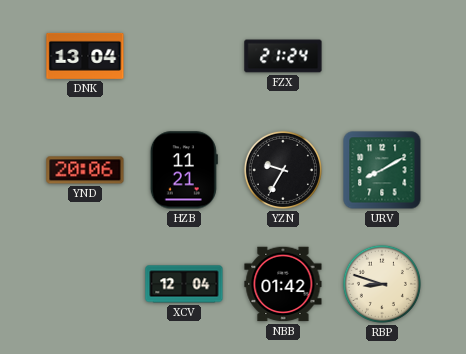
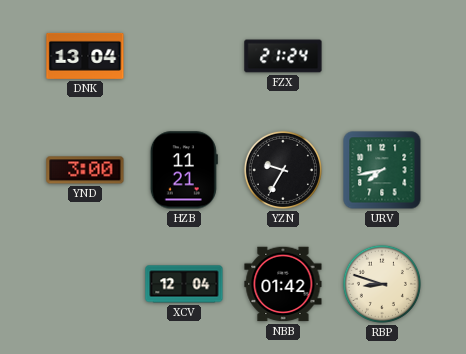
YND: 20:06 -> 3:00
URV: 8:10 -> 7:43
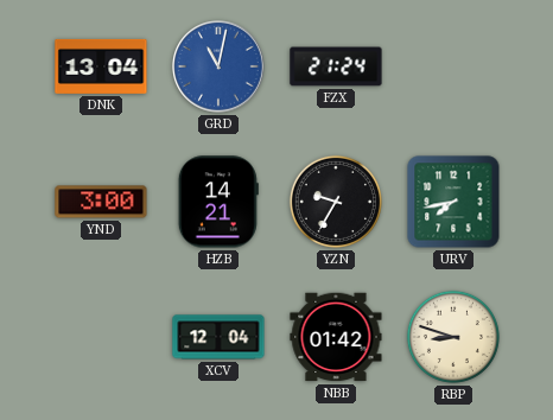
GRD: none -> 11:02
HZB: 11:21 -> 14:21
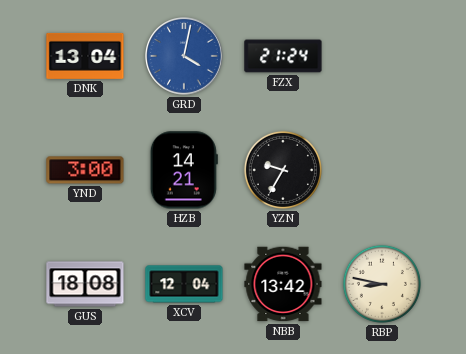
GRD: 11:02 -> 4:02
URV: 7:43 -> none
GUS: none -> 18:08
NBB: 01:42 -> 13:42
RBP: 8:48 -> 8:47
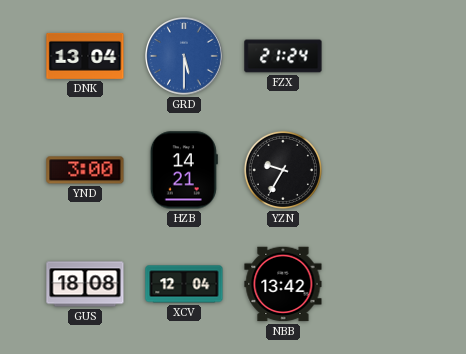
GRD: 4:02 -> 5:30
RBP: 8:47 -> none
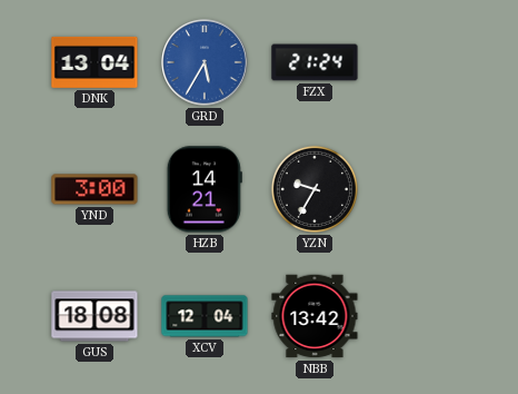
GRD: 5:30 -> 5:35
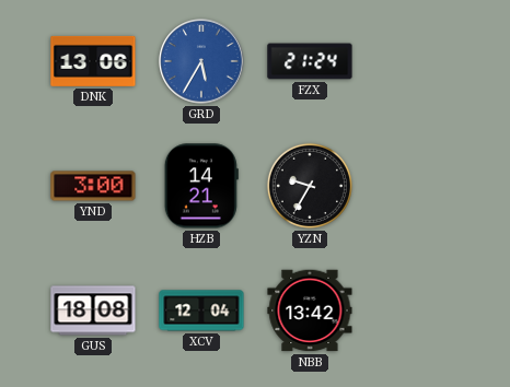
DNK: 13:04 -> 13:06
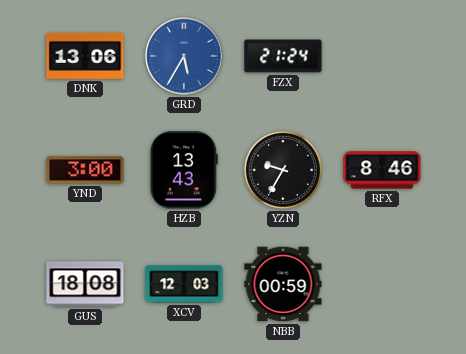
HZB: 14:21 -> 13:43
RFX: none -> 8:46
XCV: 12:04 -> 12:03
NBB: 13:42 -> 00:59
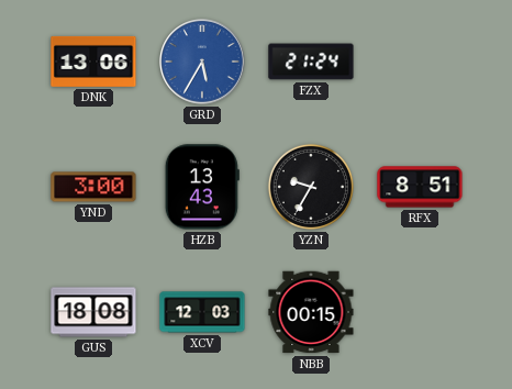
RFX: 8:46 -> 8:51
NBB: 00:59 -> 00:15
